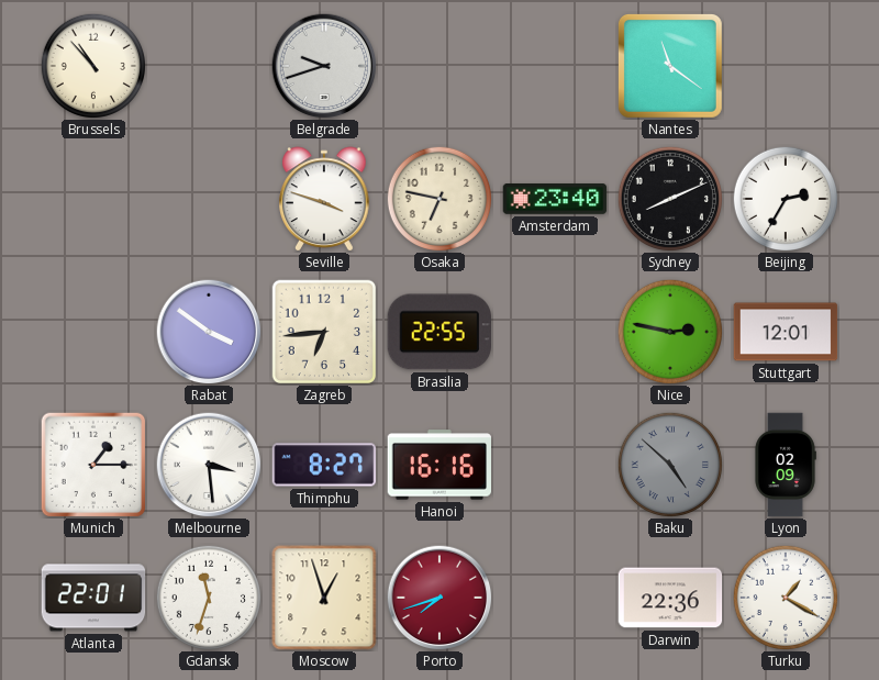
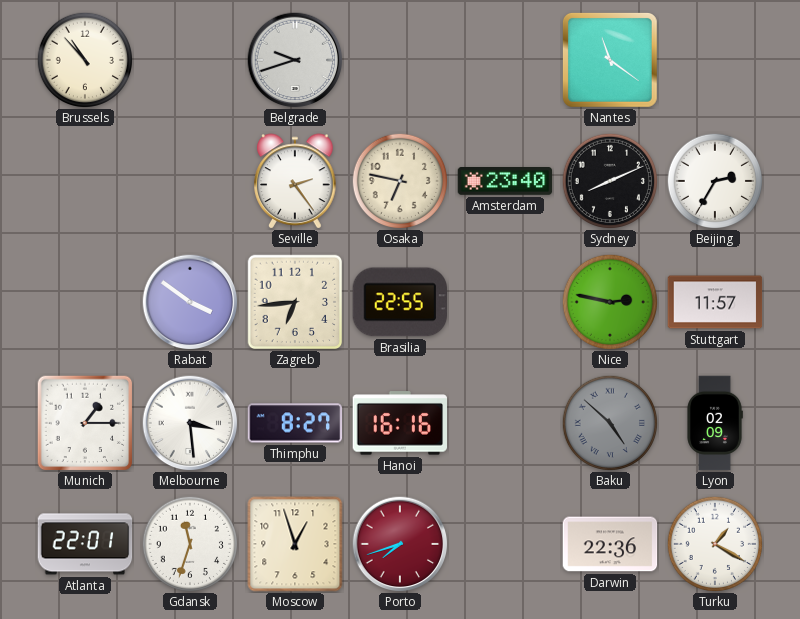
Seville: 3:48 -> 2:24
Stuttgart: 12:01 -> 11:57
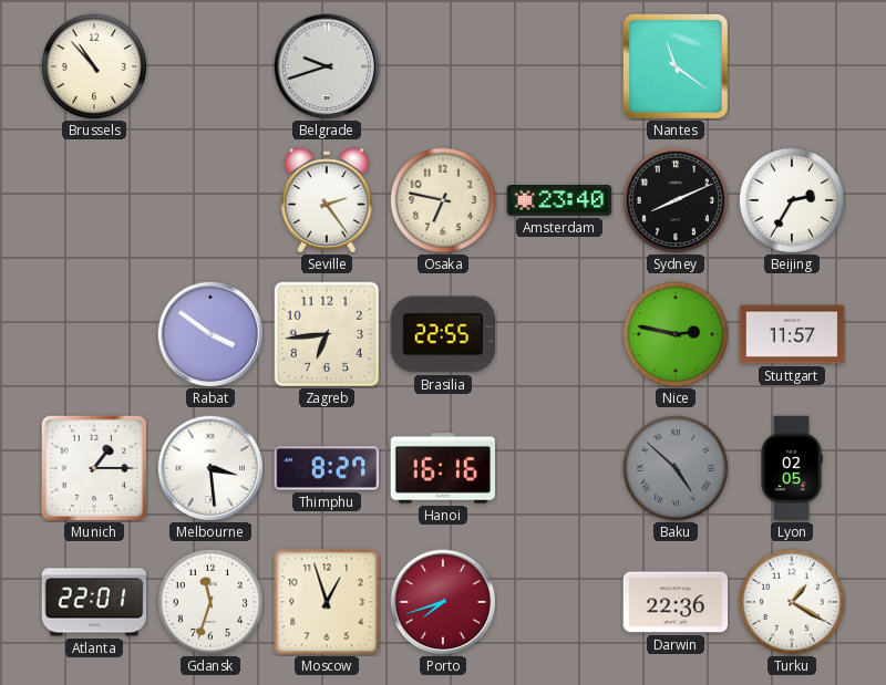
Lyon: 02:09 -> 02:05
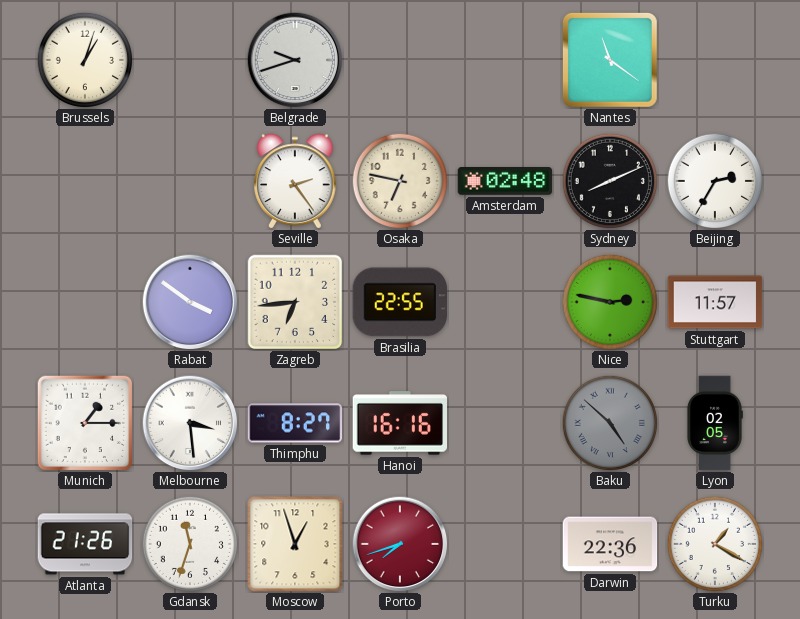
Brussels: 10:53 -> 1:03
Amsterdam: 23:40 -> 02:48
Atlanta: 22:01 -> 21:26
